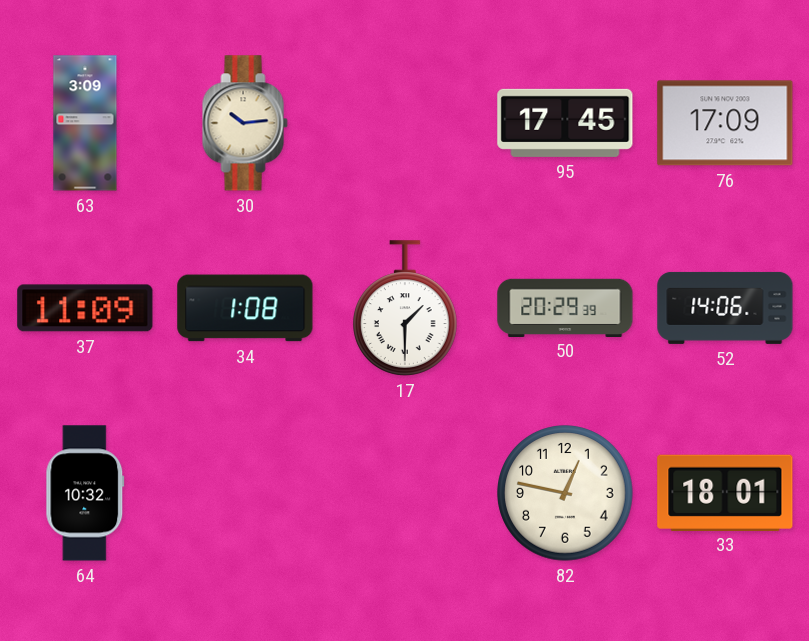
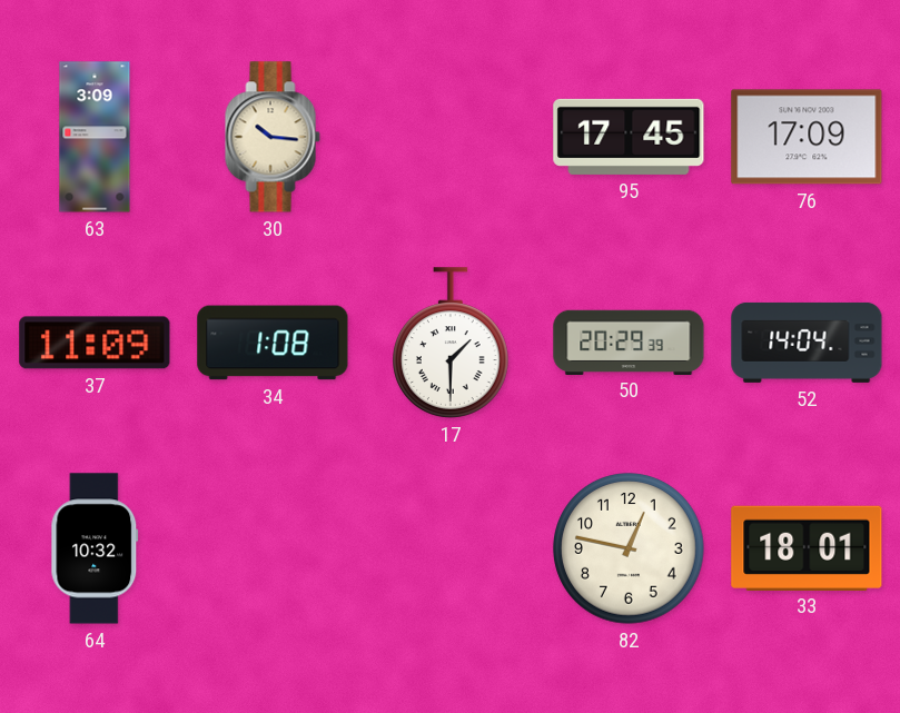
30: 10:14 -> 10:16
52: 14:06 -> 14:04
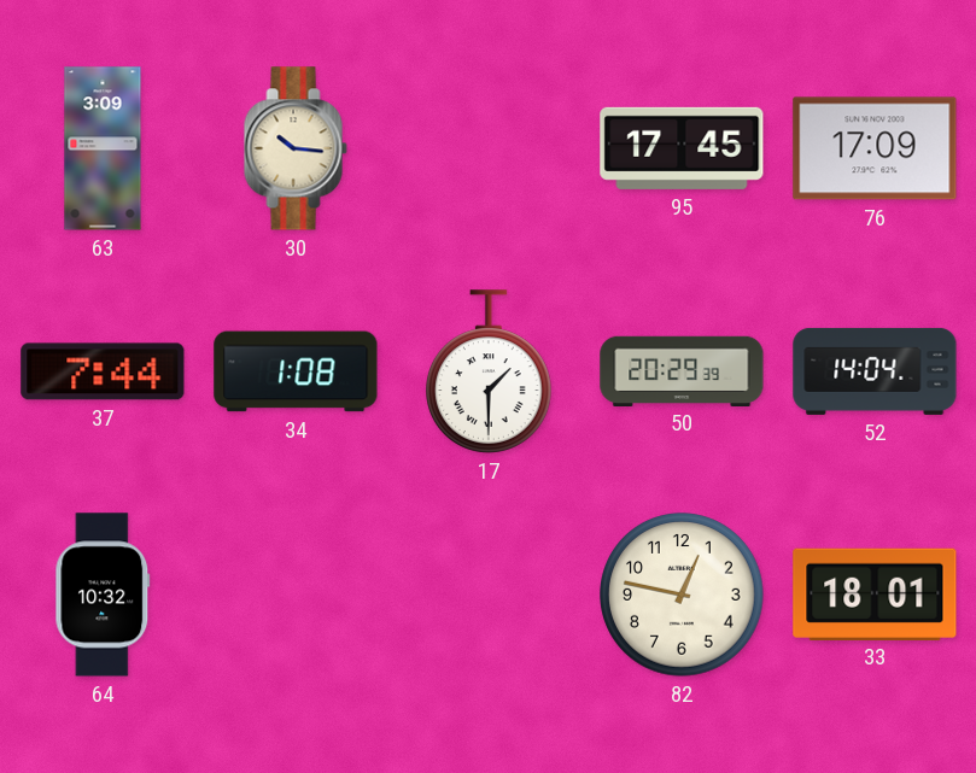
37: 11:09 -> 7:44
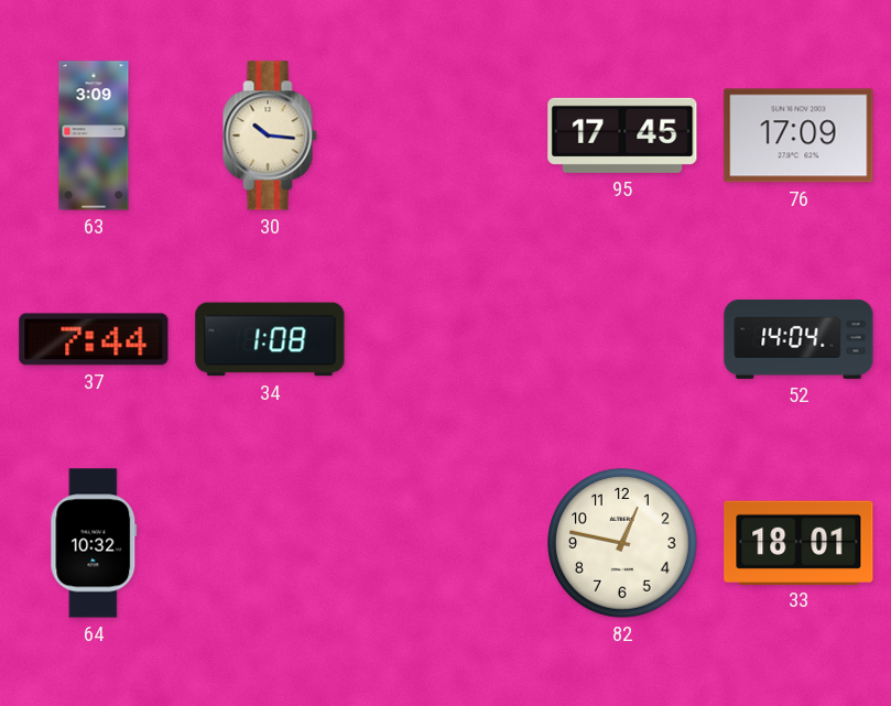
17: 1:30 -> none
50: 20:29 -> none
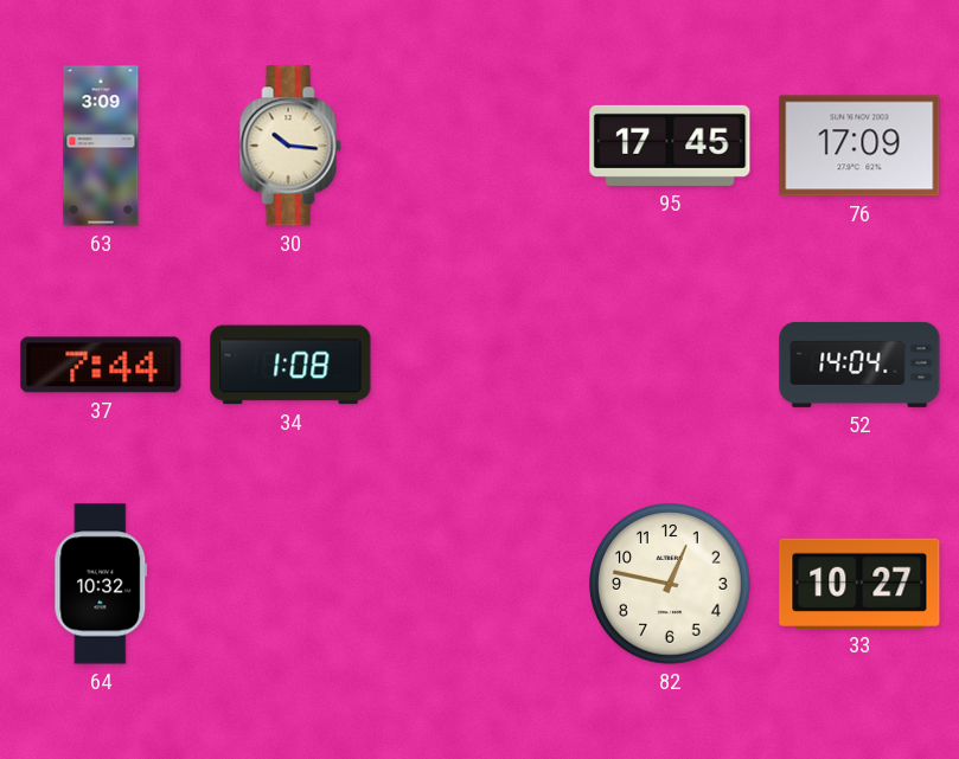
33: 18:01 -> 10:27
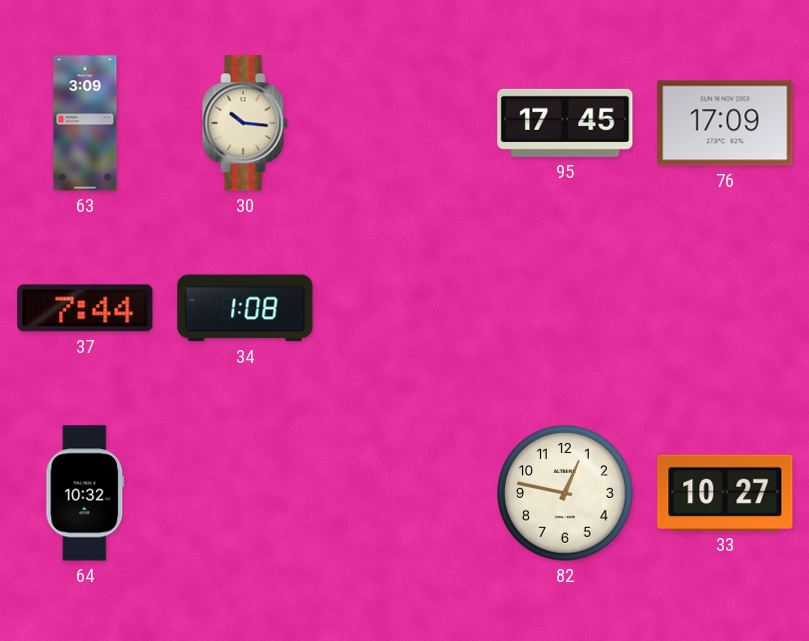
52: 14:04 -> none
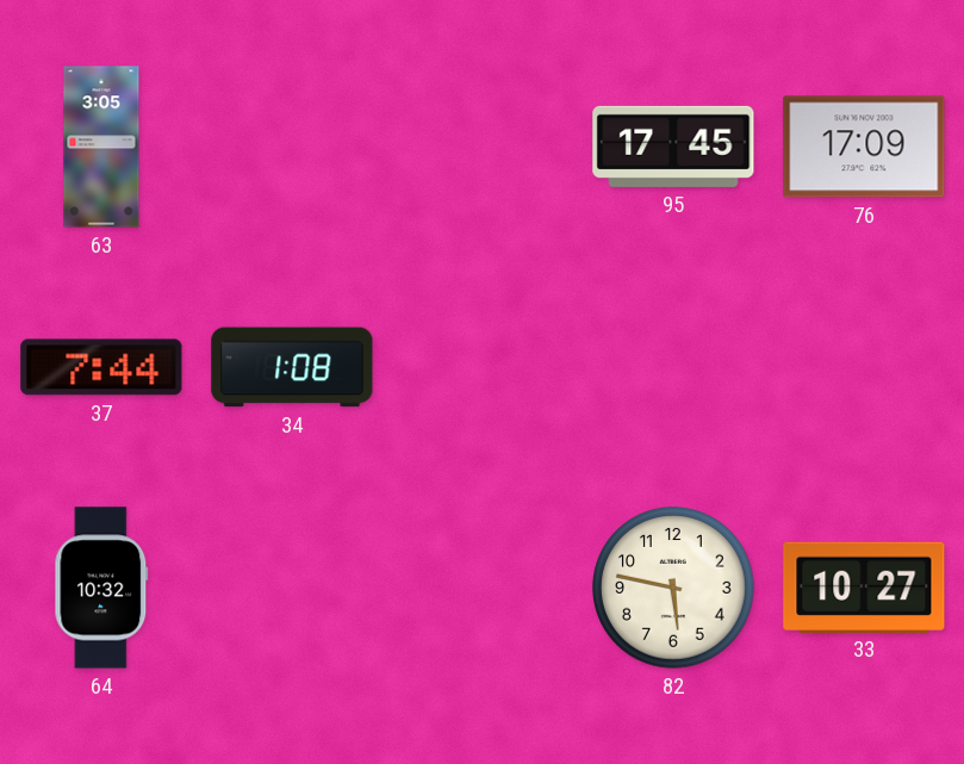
63: 3:09 -> 3:05
30: 10:16 -> none
82: 12:47 -> 5:47
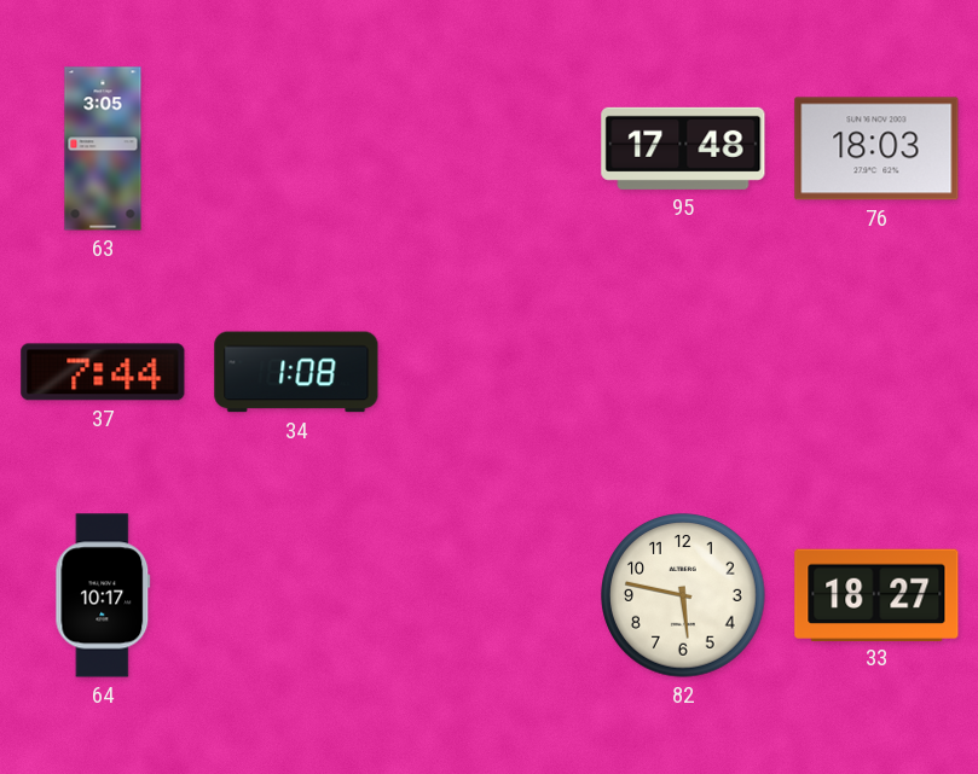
95: 17:45 -> 17:48
76: 17:09 -> 18:03
64: 10:32 -> 10:17
33: 10:27 -> 18:27
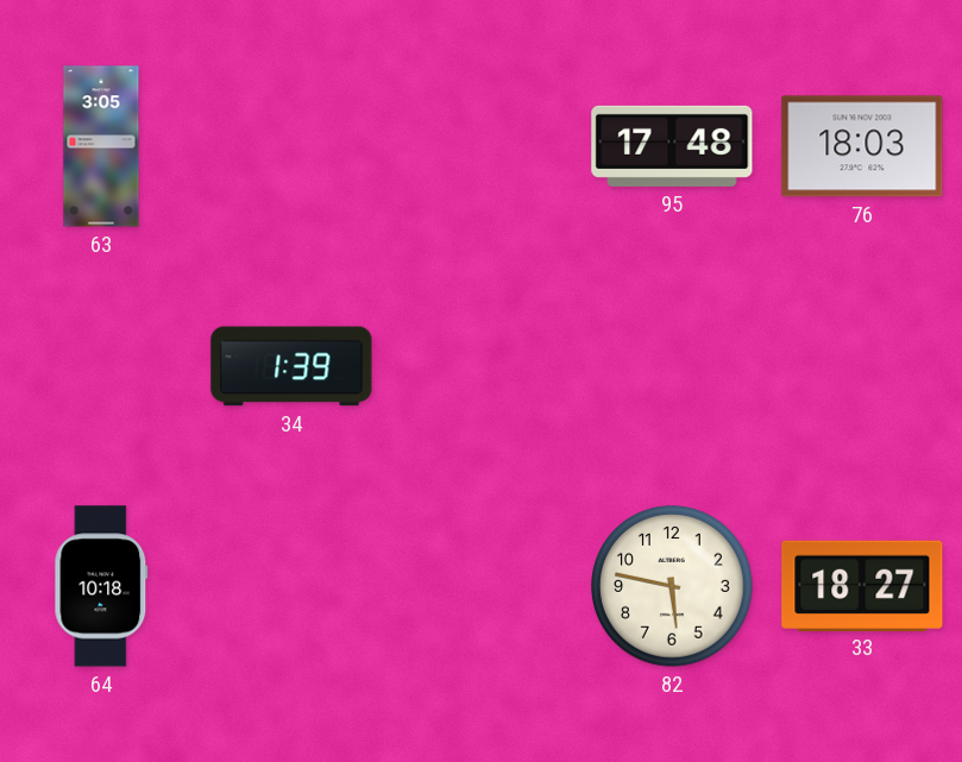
37: 7:44 -> none
34: 1:08 -> 1:39
64: 10:17 -> 10:18
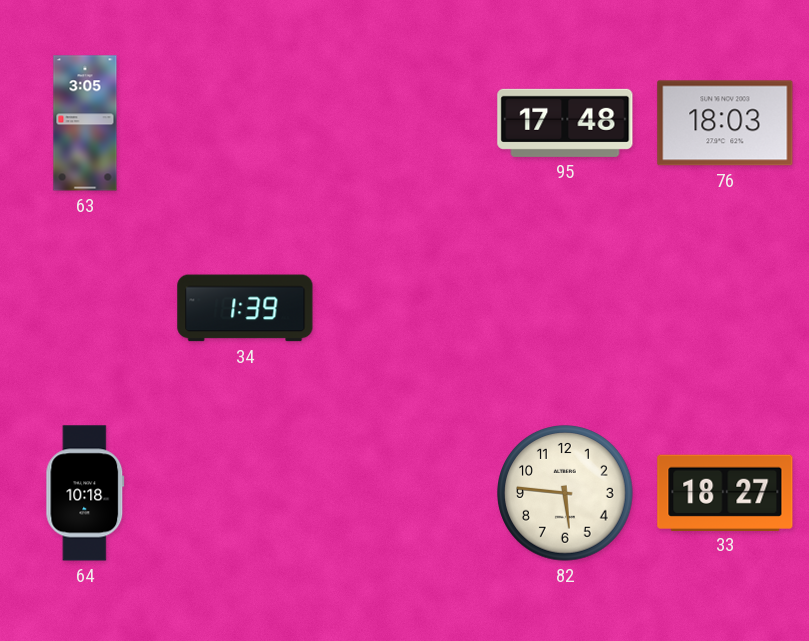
82: 5:47 -> 5:46
